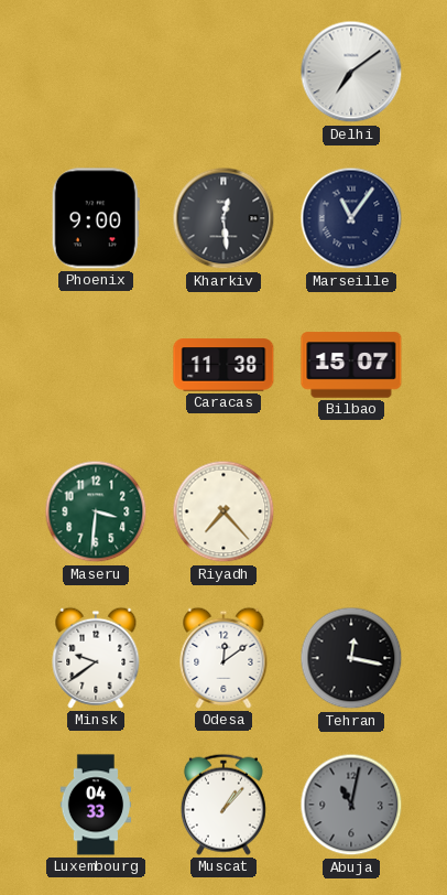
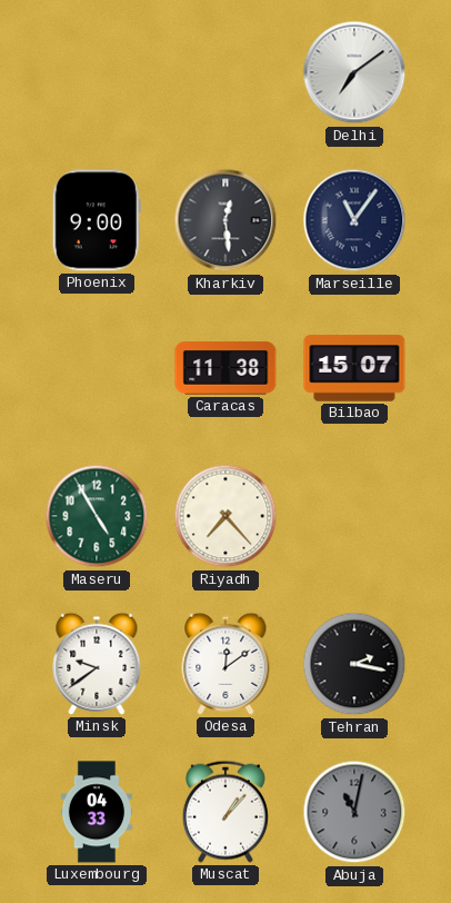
Maseru: 3:31 -> 4:55
Tehran: 12:17 -> 2:17
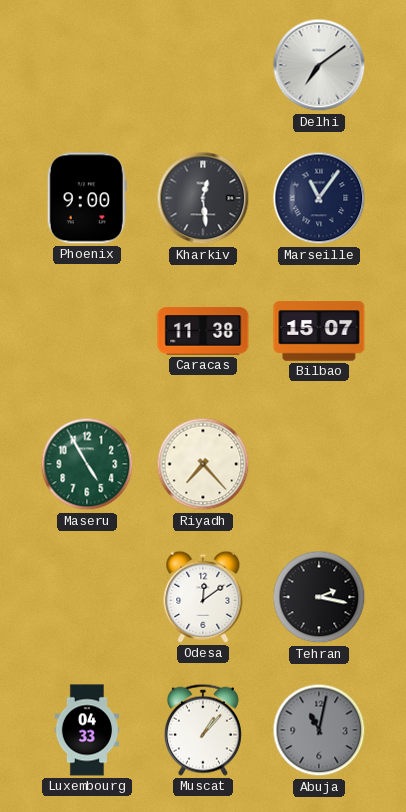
Minsk: 9:39 -> none
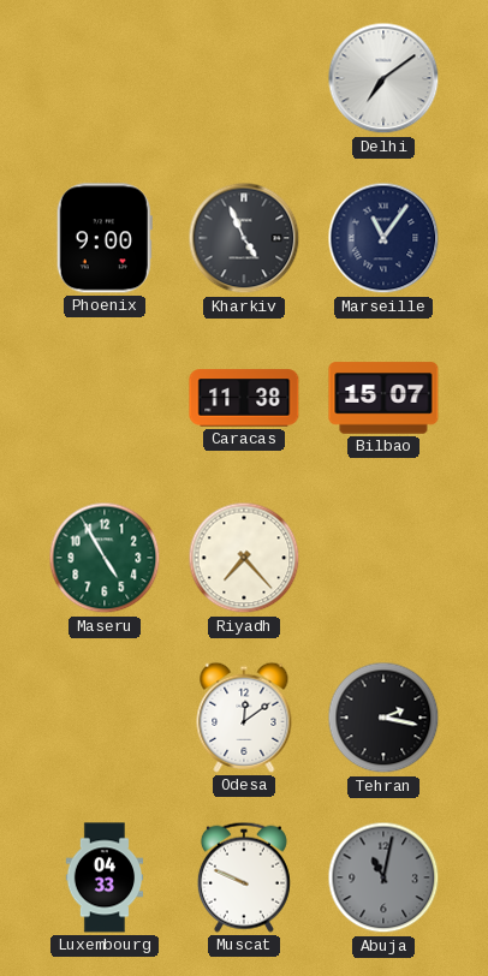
Kharkiv: 12:29 -> 4:56
Muscat: 1:07 -> 9:49
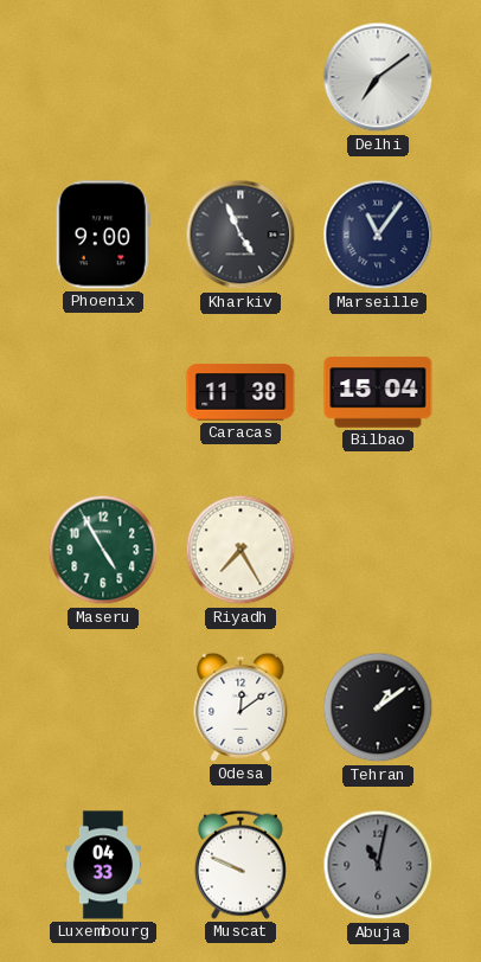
Bilbao: 15:07 -> 15:04
Riyadh: 7:23 -> 7:25
Tehran: 2:17 -> 1:09
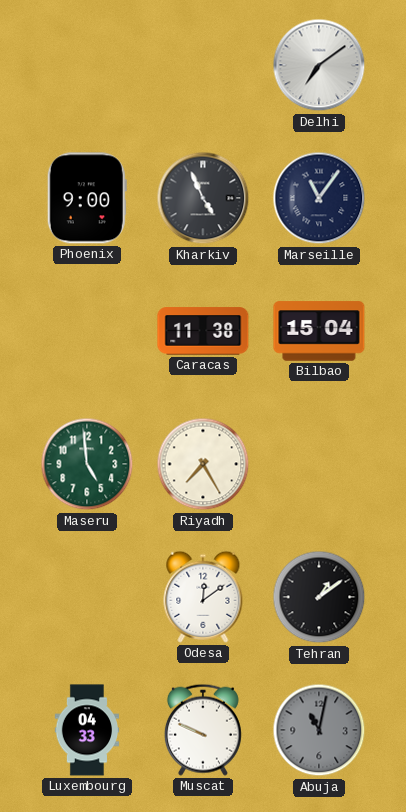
Maseru: 4:55 -> 4:59
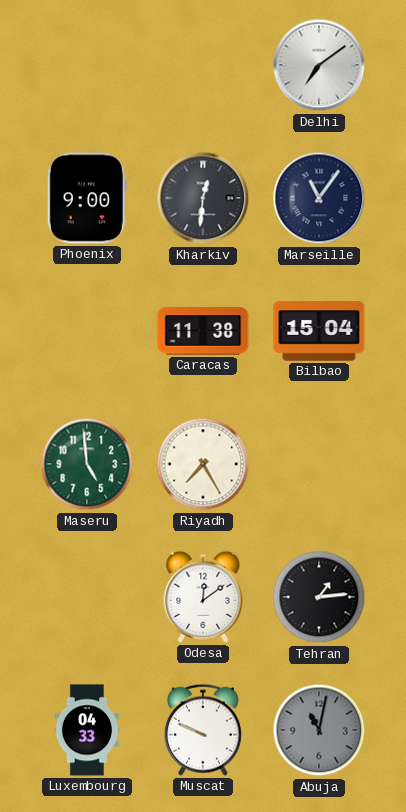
Kharkiv: 4:56 -> 12:31
Tehran: 1:09 -> 1:14
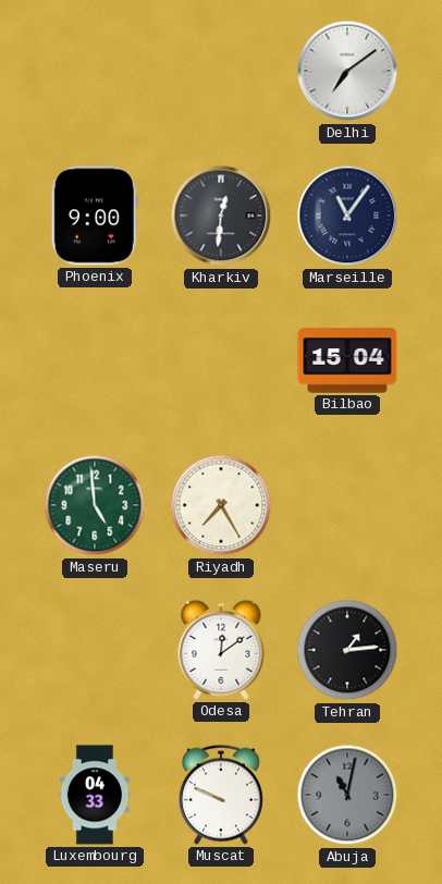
Caracas: 11:38 -> none
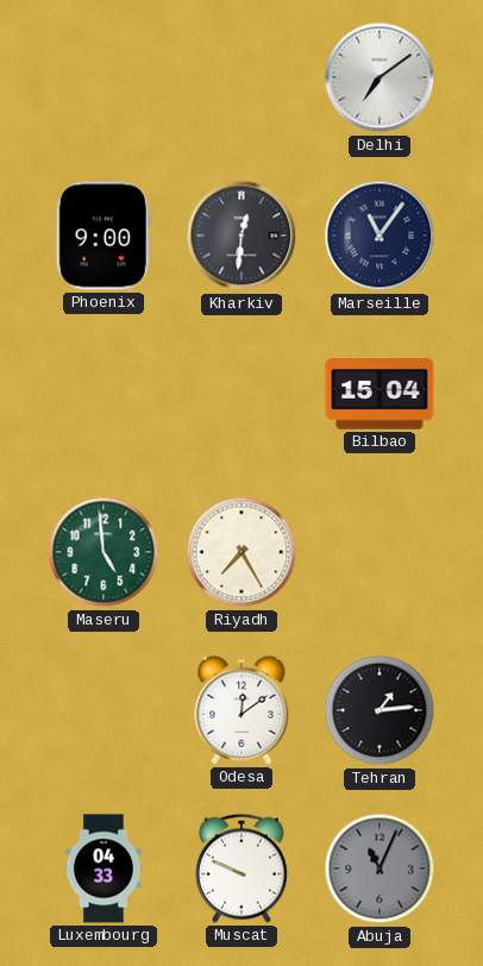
Abuja: 11:02 -> 11:04
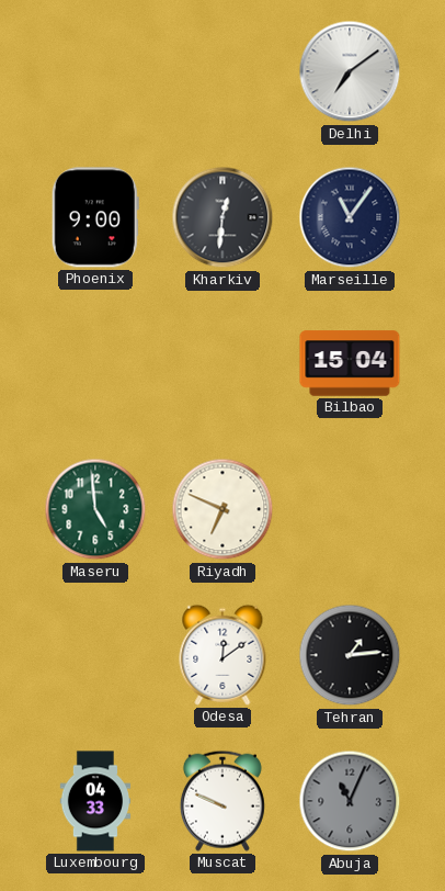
Riyadh: 7:25 -> 6:49
